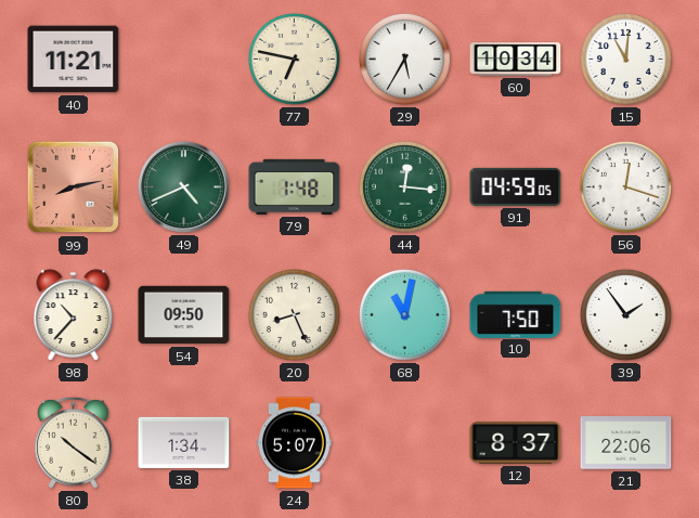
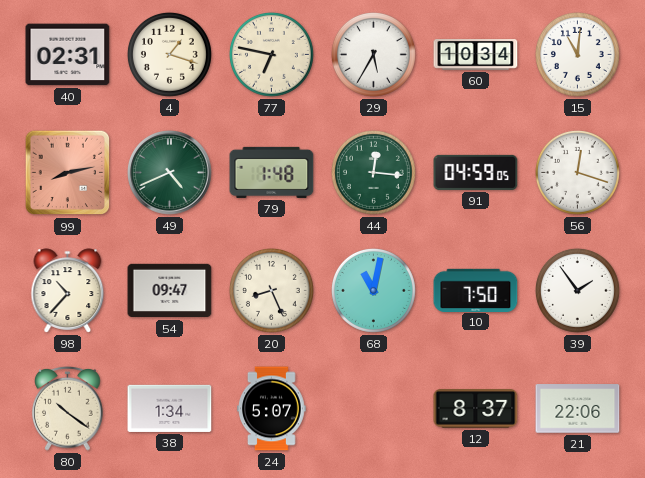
40: 11:21 -> 02:31
4: none -> 1:18
54: 09:50 -> 09:47
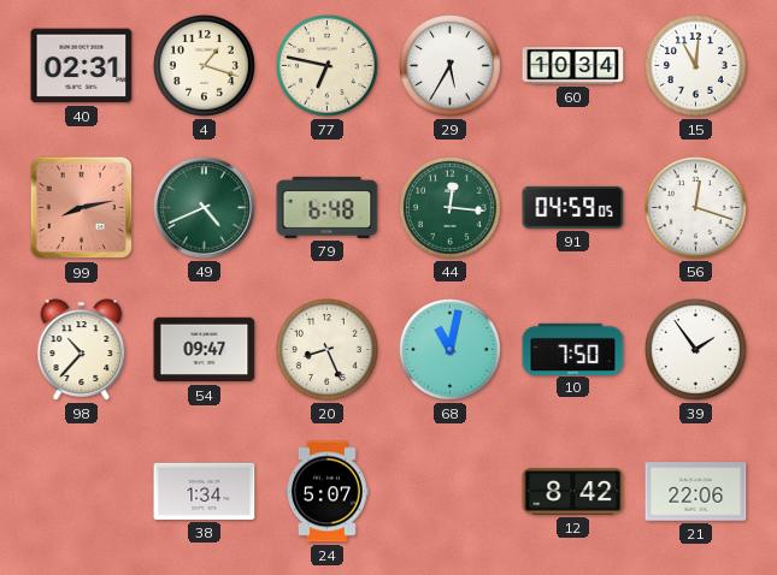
79: 1:48 -> 6:48
80: 10:21 -> none
12: 8:37 -> 8:42
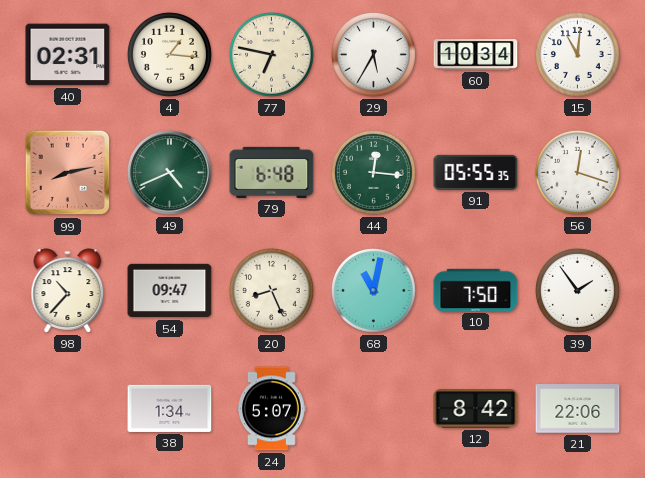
4: 1:18 -> 1:16
91: 04:59 -> 05:55
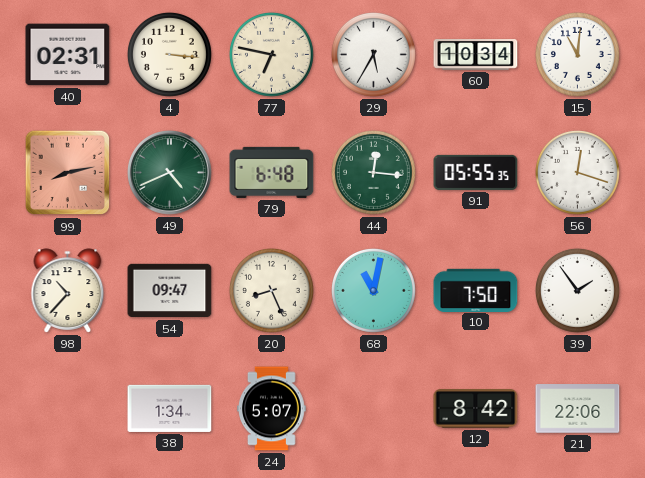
4: 1:16 -> 3:16
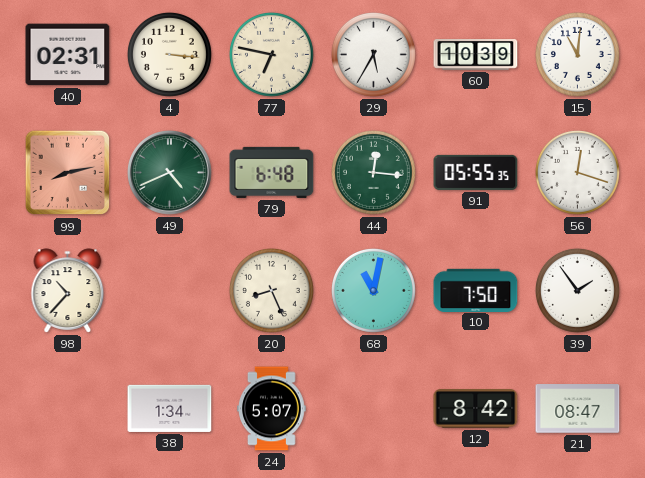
60: 10:34 -> 10:39
54: 09:47 -> none
21: 22:06 -> 08:47
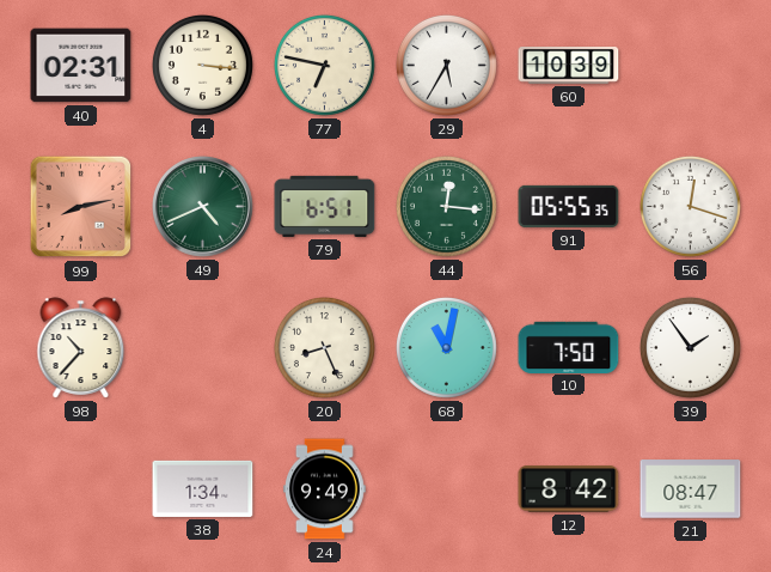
15: 11:01 -> none
79: 6:48 -> 6:51
24: 5:07 -> 9:49
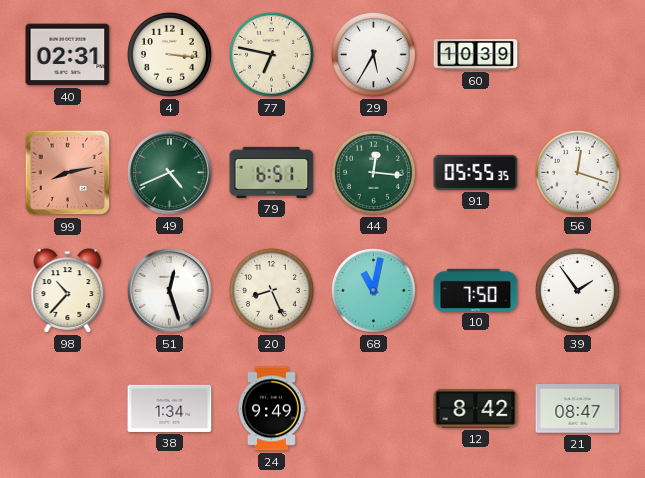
51: none -> 12:27
